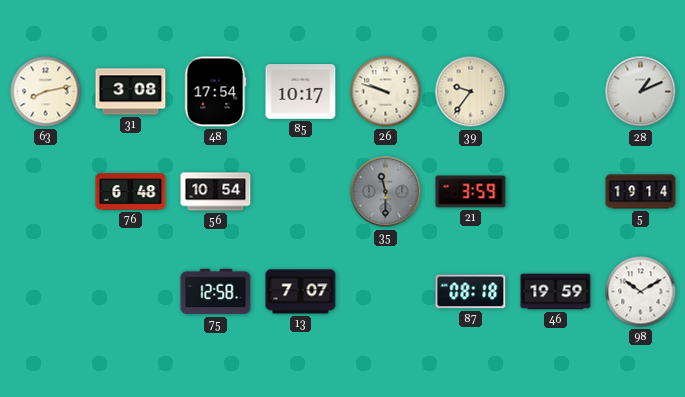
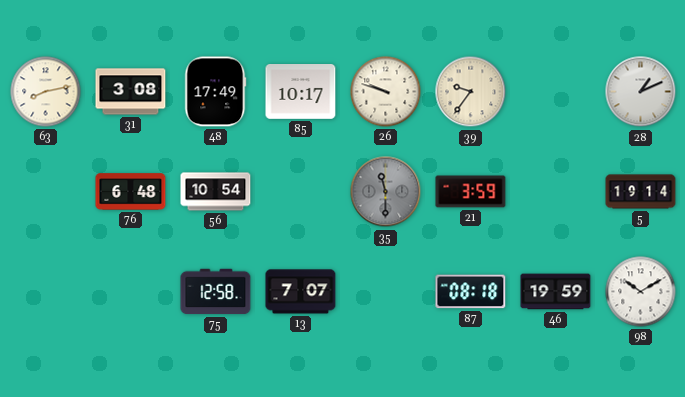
48: 17:54 -> 17:49
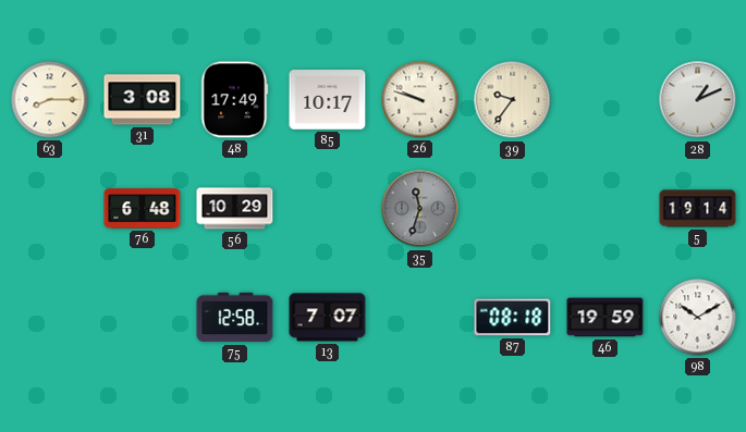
63: 8:13 -> 8:15
56: 10:54 -> 10:29
35: 11:30 -> 11:33
21: 3:59 -> none
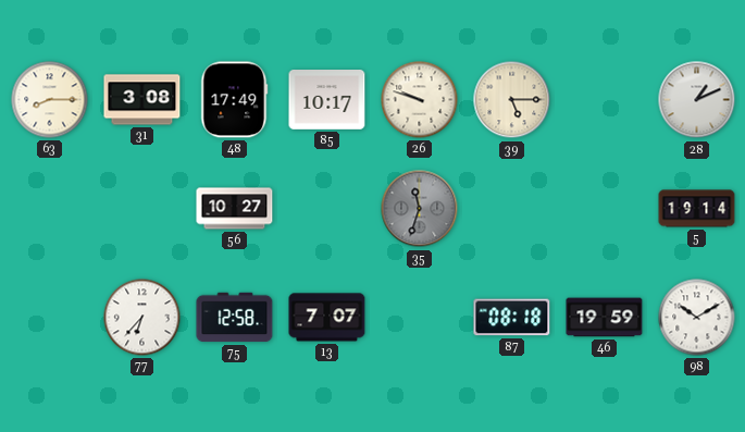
39: 9:36 -> 5:15
76: 6:48 -> none
56: 10:29 -> 10:27
77: none -> 6:37
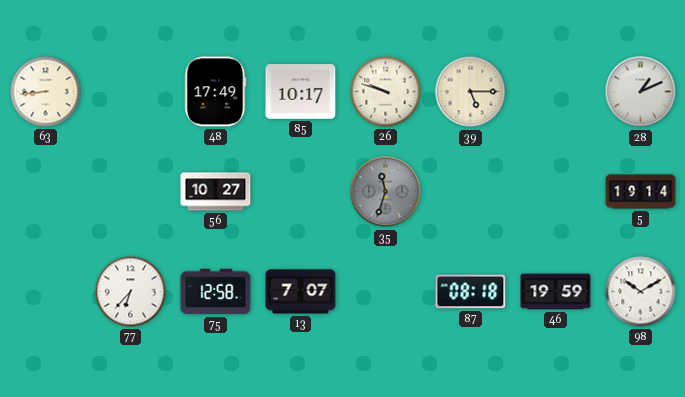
63: 8:15 -> 8:44
31: 3:08 -> none
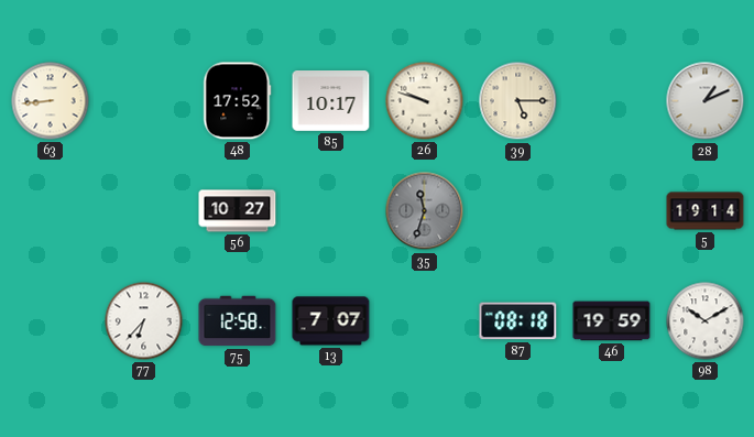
48: 17:49 -> 17:52
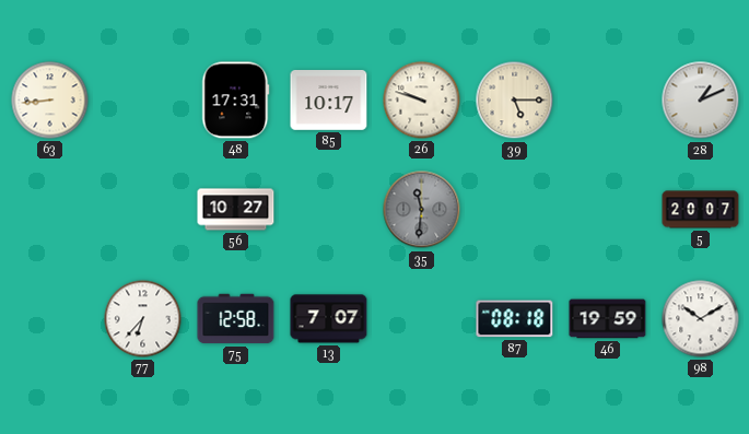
48: 17:52 -> 17:31
35: 11:33 -> 11:31
5: 19:14 -> 20:07
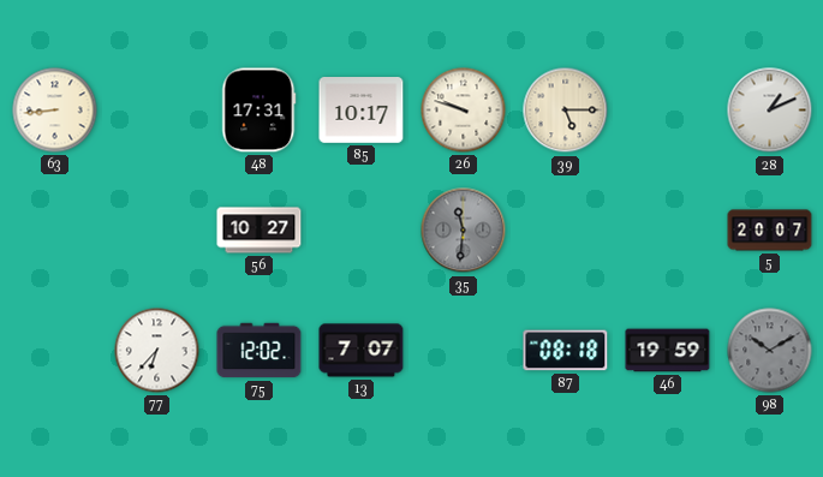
75: 12:58 -> 12:02
98 dial: white -> grey
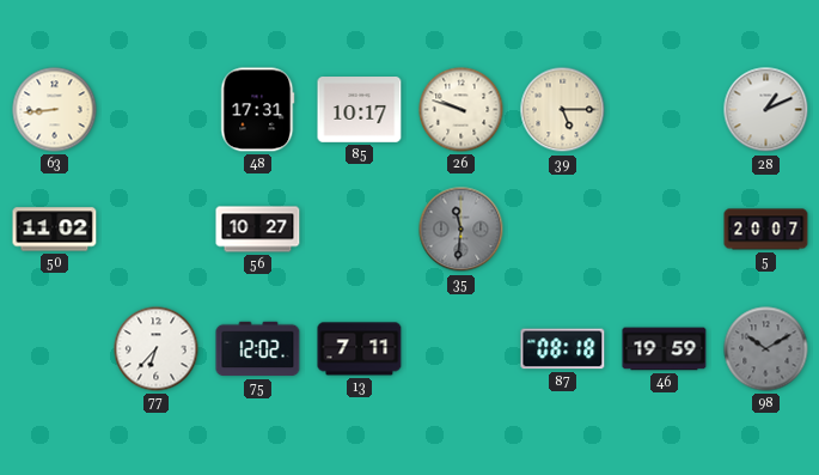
50: none -> 11:02
13: 7:07 -> 7:11
